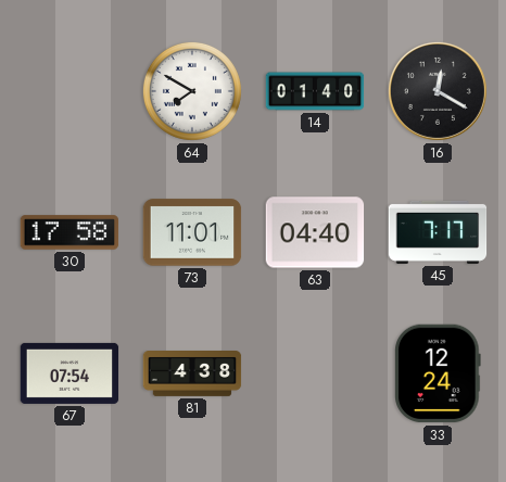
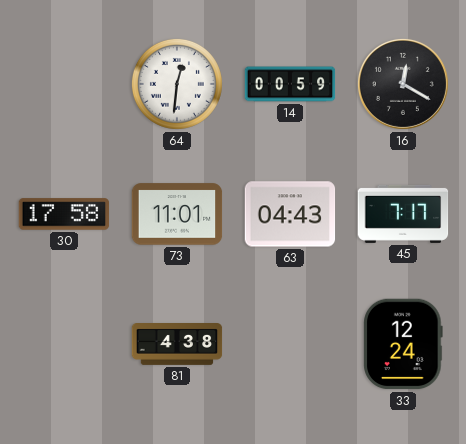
64: 7:50 -> 12:31
14: 01:40 -> 00:59
63: 04:40 -> 04:43
67: 07:54 -> none
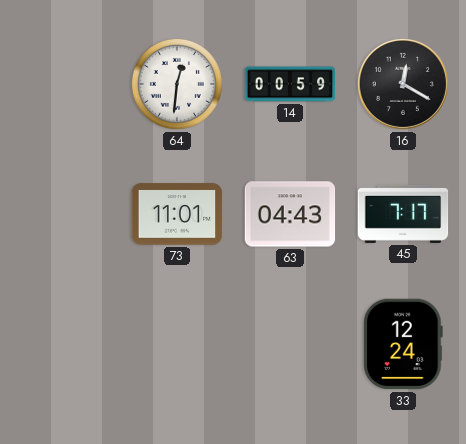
30: 17:58 -> none
81: 4:38 -> none
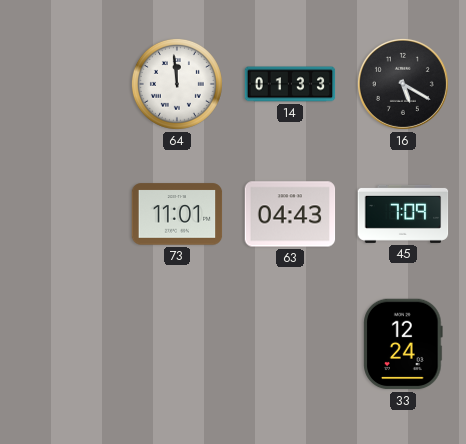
64: 12:31 -> 11:59
14: 00:59 -> 01:33
16: 12:20 -> 5:20
45: 7:17 -> 7:09
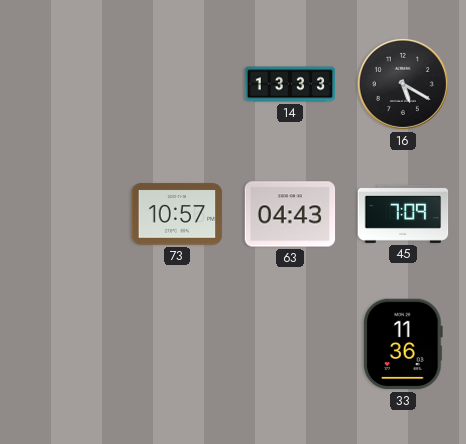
64: 11:59 -> none
14: 01:33 -> 13:33
73: 11:01 -> 10:57
33: 12:24 -> 11:36
